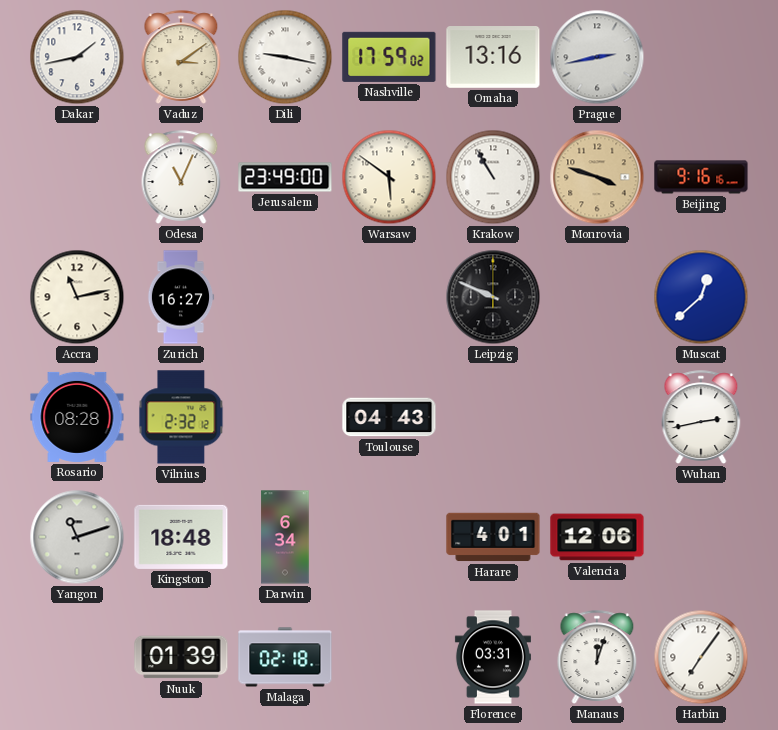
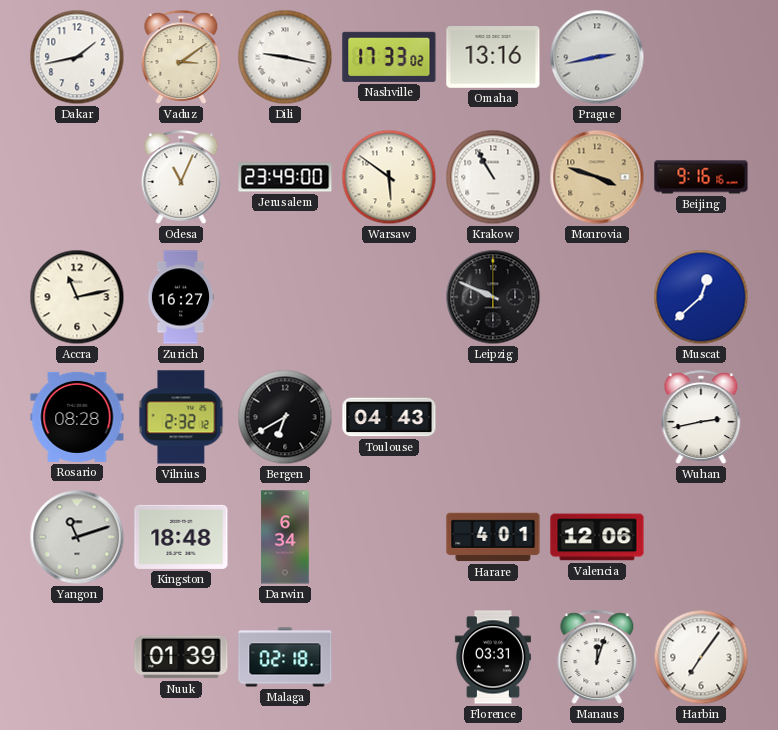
Nashville: 17:59 -> 17:33
Bergen: none -> 6:40
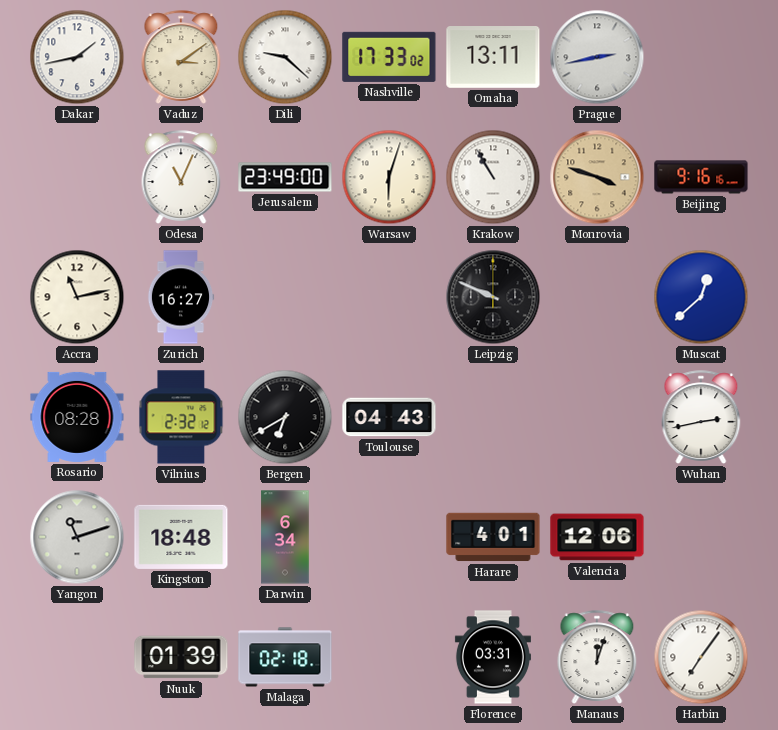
Dili: 9:17 -> 9:22
Omaha: 13:16 -> 13:11
Warsaw: 5:51 -> 6:03
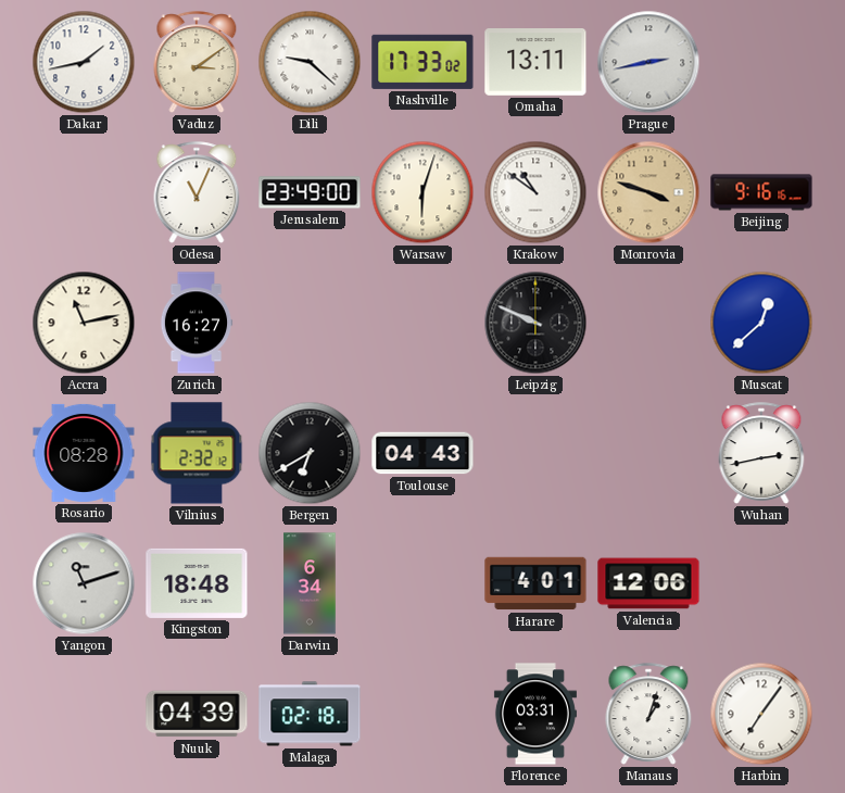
Krakow: 10:55 -> 10:51
Nuuk: 01:39 -> 04:39
Manaus: 12:03 -> 1:03
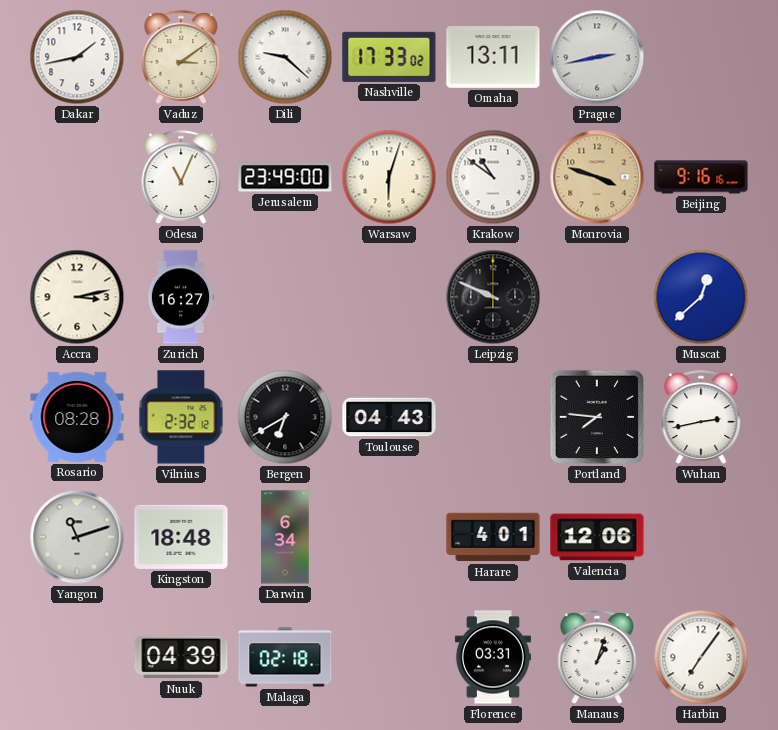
Accra: 11:13 -> 3:13
Portland: none -> 7:46
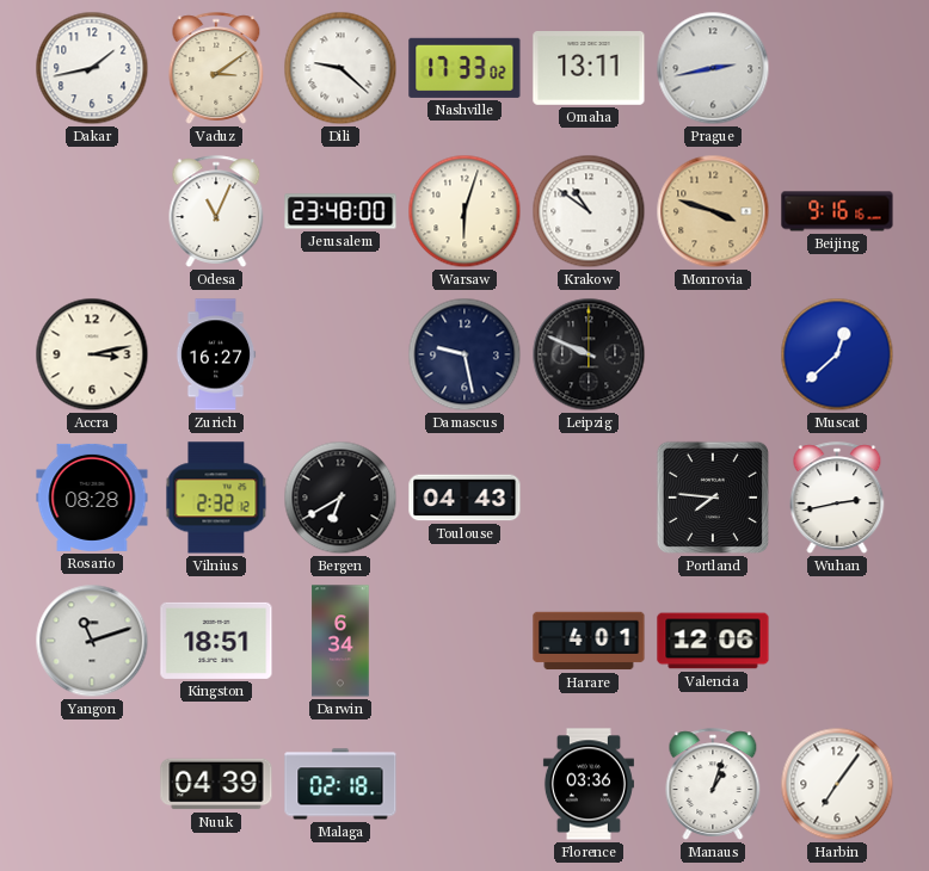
Jerusalem: 23:49 -> 23:48
Damascus: none -> 9:28
Kingston: 18:48 -> 18:51
Florence: 03:31 -> 03:36
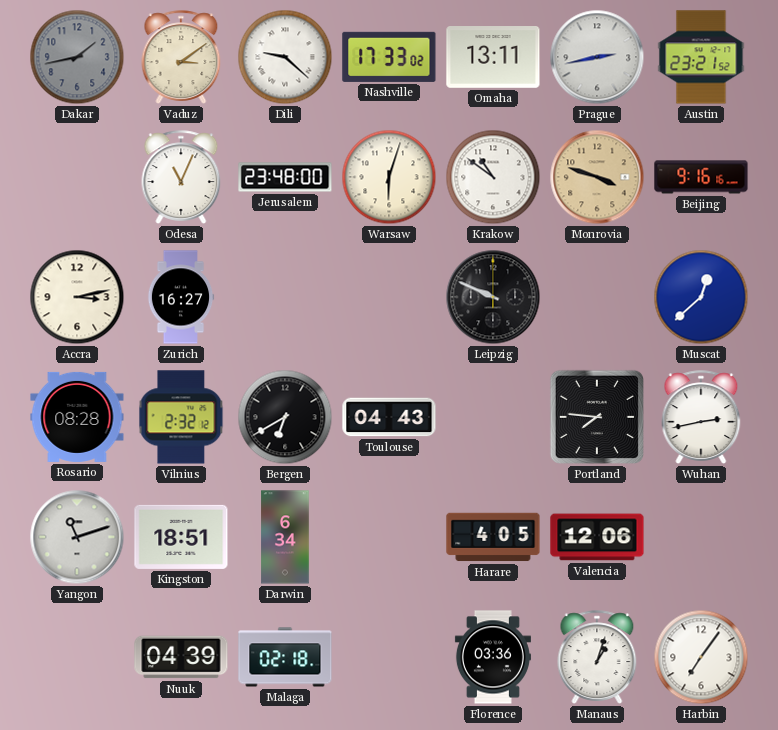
Dakar dial: white -> grey
Austin: none -> 23:21
Damascus: 9:28 -> none
Harare: 4:01 -> 4:05
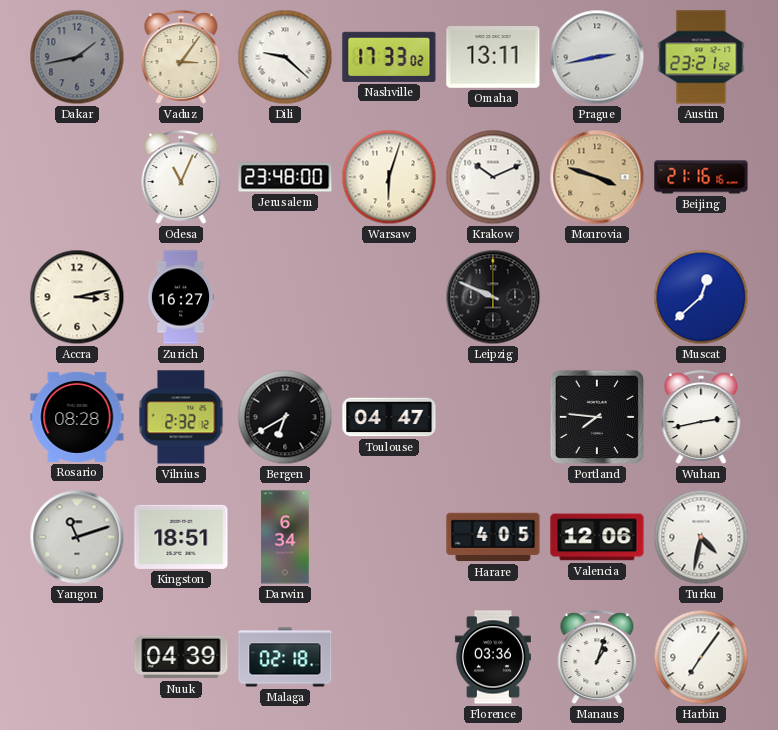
Vaduz: 3:09 -> 3:06
Krakow: 10:51 -> 10:11
Beijing: 9:16 -> 21:16
Toulouse: 04:43 -> 04:47
Turku: none -> 4:32
